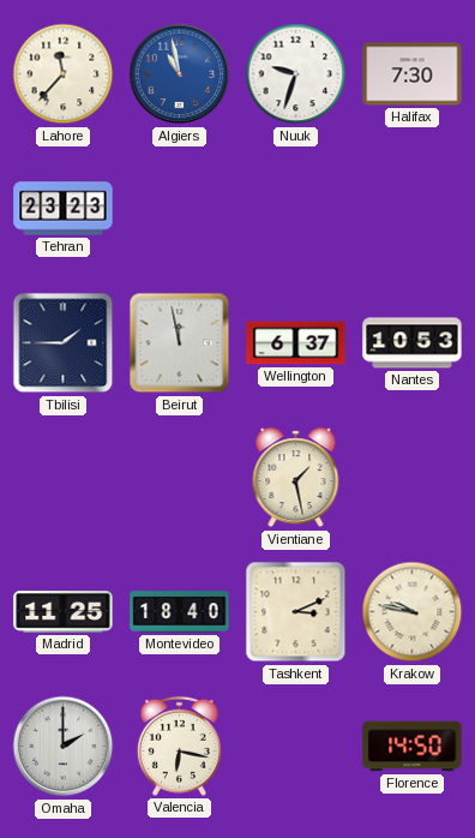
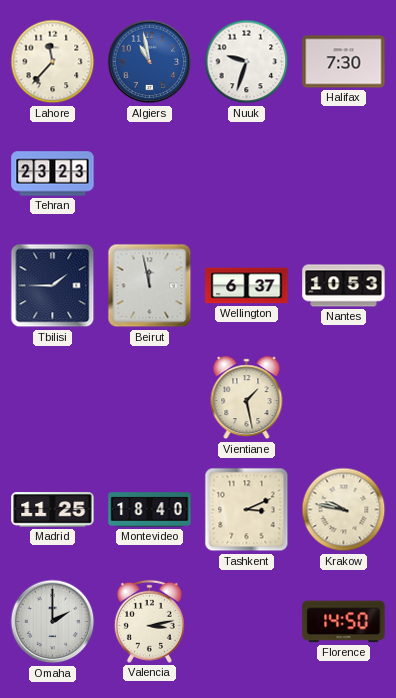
Valencia: 6:17 -> 3:13
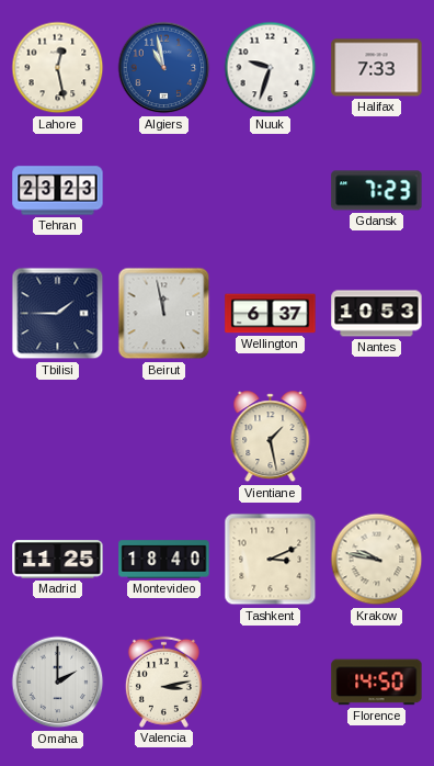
Lahore: 11:37 -> 12:28
Halifax: 7:30 -> 7:33
Gdansk: none -> 7:23
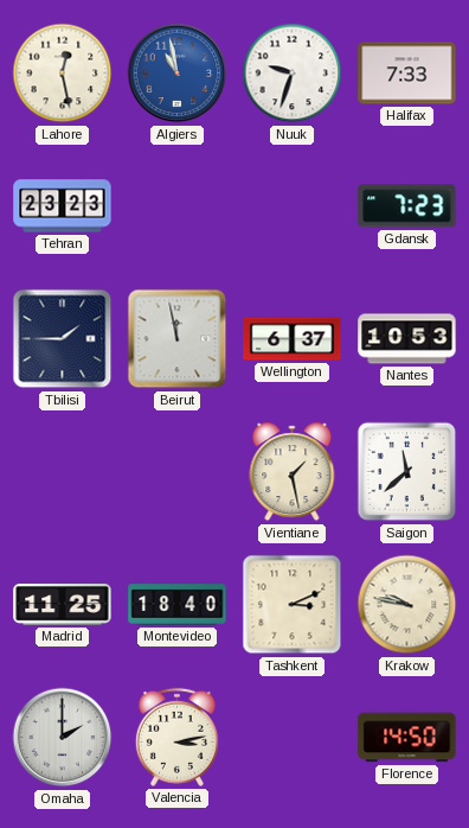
Saigon: none -> 11:38
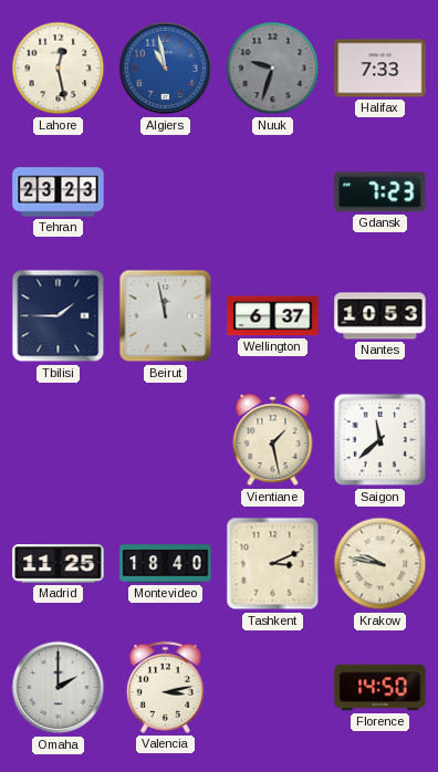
Nuuk dial: white -> grey
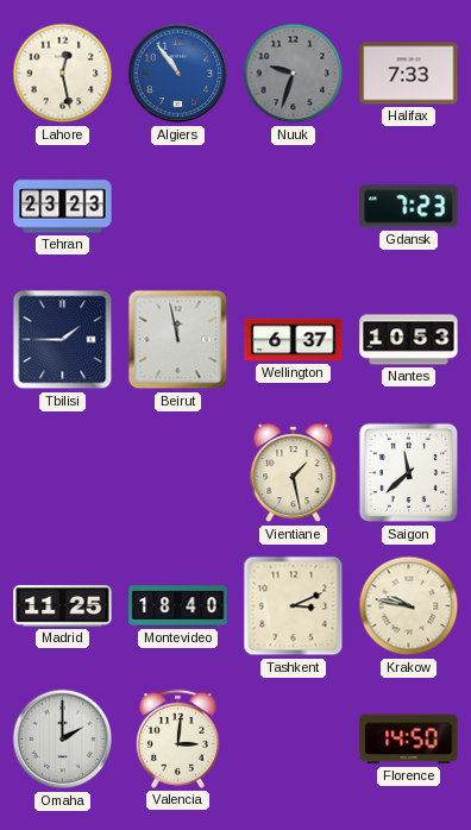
Algiers: 10:58 -> 10:54
Valencia: 3:13 -> 3:01
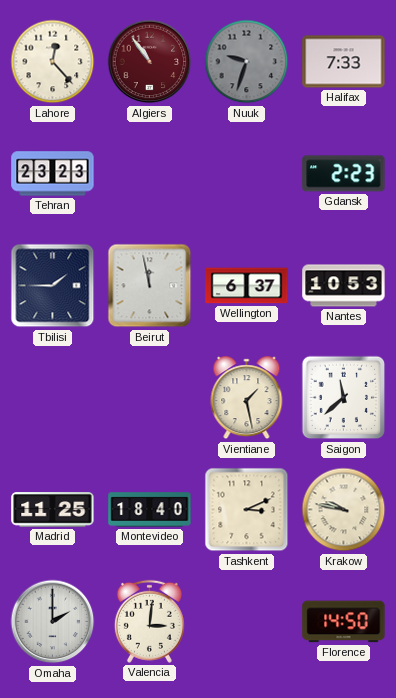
Lahore: 12:28 -> 12:23
Algiers dial: blue -> burgundy
Gdansk: 7:23 -> 2:23
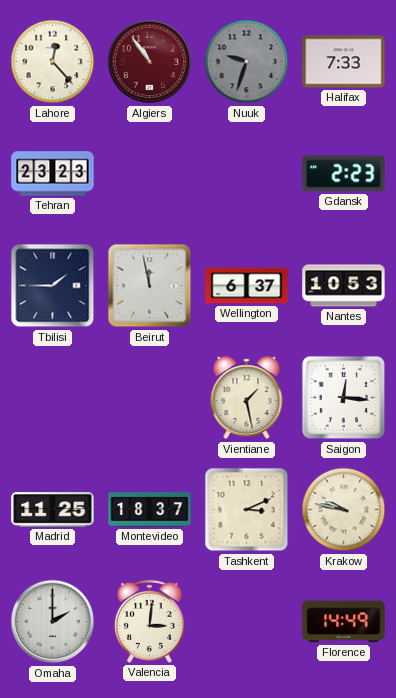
Saigon: 11:38 -> 12:16
Montevideo: 18:40 -> 18:37
Florence: 14:50 -> 14:49
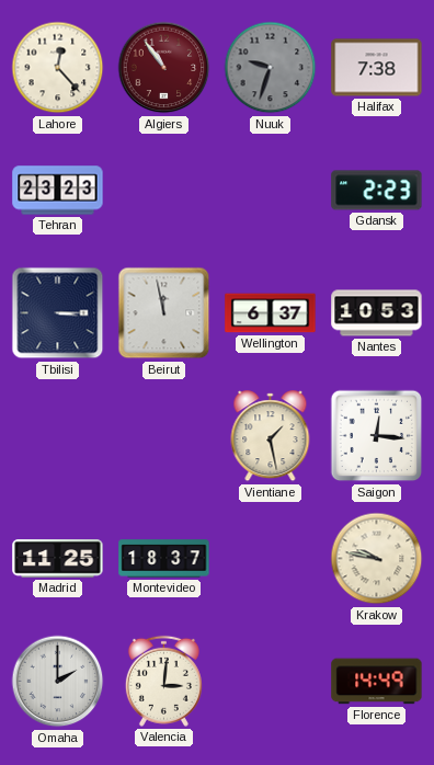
Halifax: 7:33 -> 7:38
Tbilisi: 1:45 -> 3:15
Tashkent: 3:11 -> none
